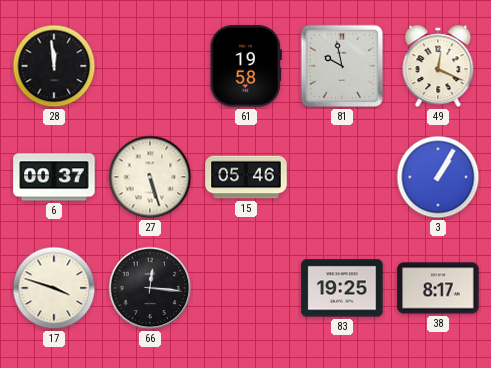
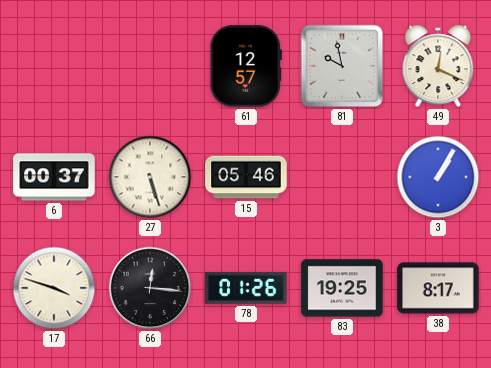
28: 11:59 -> none
61: 19:58 -> 12:57
78: none -> 01:26
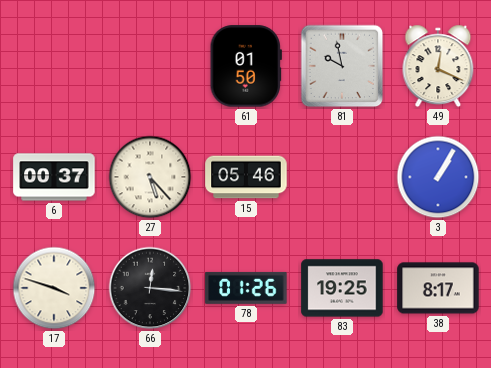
61: 12:57 -> 01:50
27: 5:27 -> 5:23
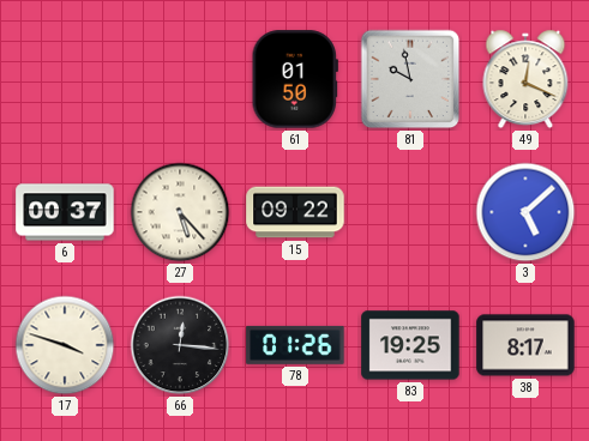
15: 05:46 -> 09:22
3: 1:05 -> 5:08
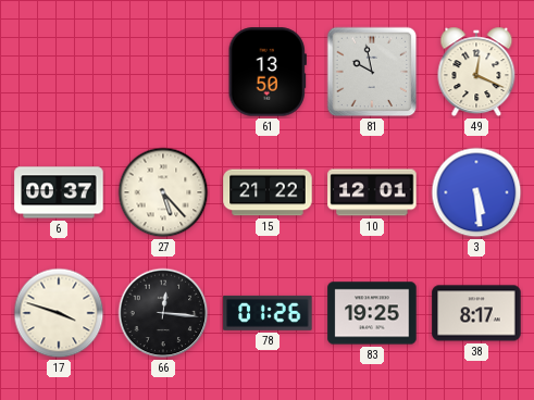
61: 01:50 -> 13:50
15: 09:22 -> 21:22
10: none -> 12:01
3: 5:08 -> 5:29
